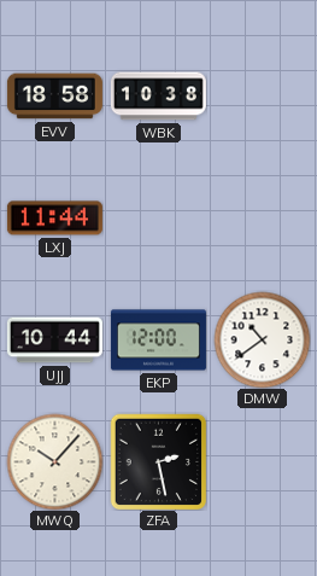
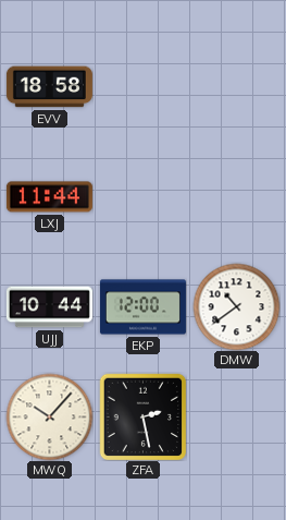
WBK: 10:38 -> none
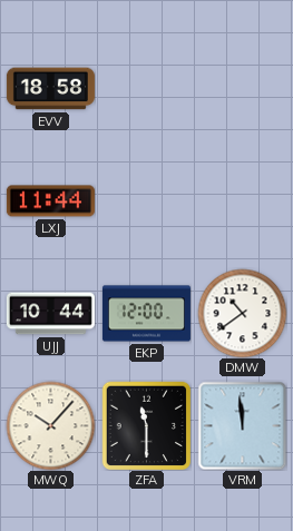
ZFA: 2:28 -> 11:30
VRM: none -> 11:59
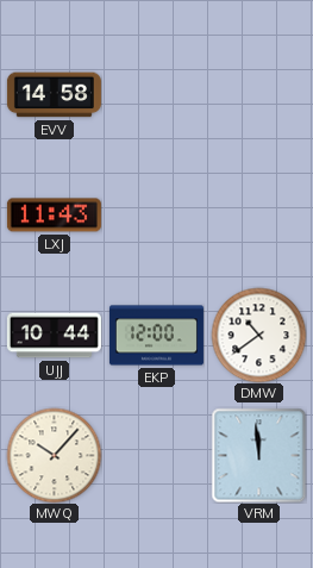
EVV: 18:58 -> 14:58
LXJ: 11:44 -> 11:43
ZFA: 11:30 -> none
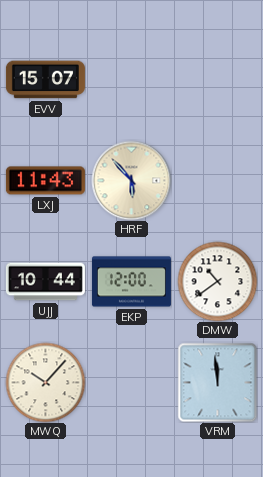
EVV: 14:58 -> 15:07
HRF: none -> 5:53
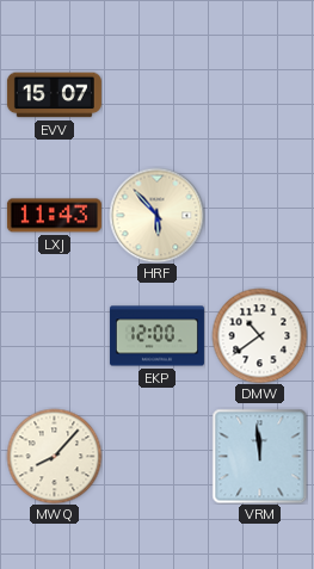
UJJ: 10:44 -> none
MWQ: 10:07 -> 8:07
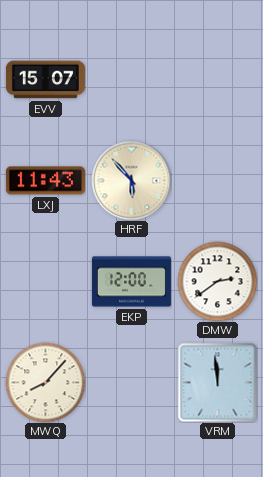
DMW: 10:39 -> 2:39
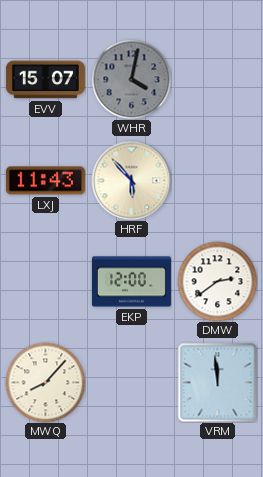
WHR: none -> 4:02
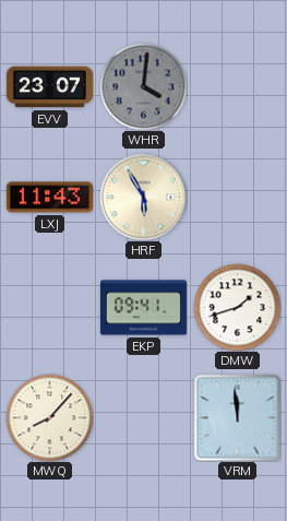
EVV: 15:07 -> 23:07
WHR: 4:02 -> 4:01
HRF: 5:53 -> 5:55
EKP: 12:00 -> 09:41
DMW: 2:39 -> 1:42
